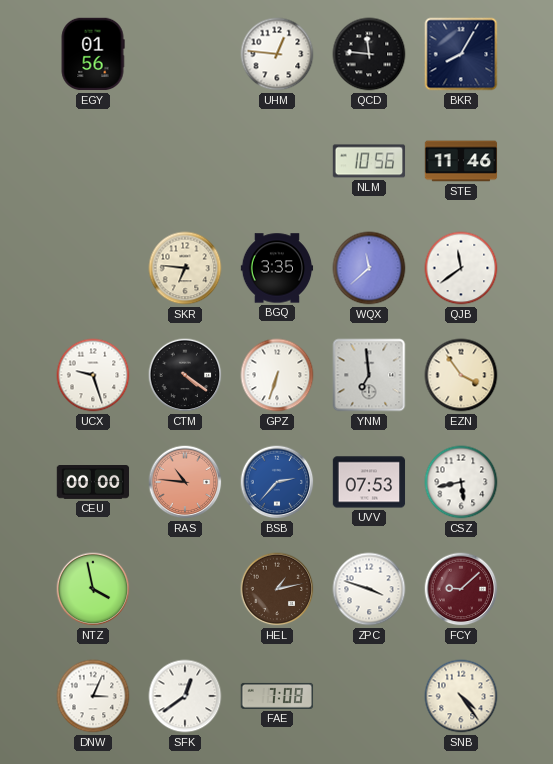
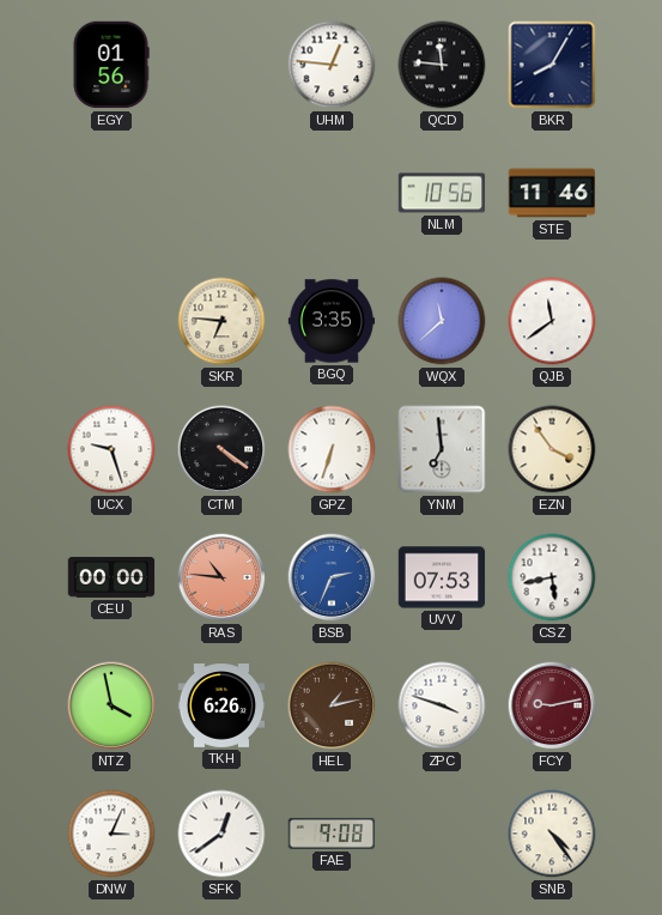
BSB: 2:37 -> 2:34
TKH: none -> 6:26
FCY: 9:08 -> 9:13
FAE: 7:08 -> 9:08
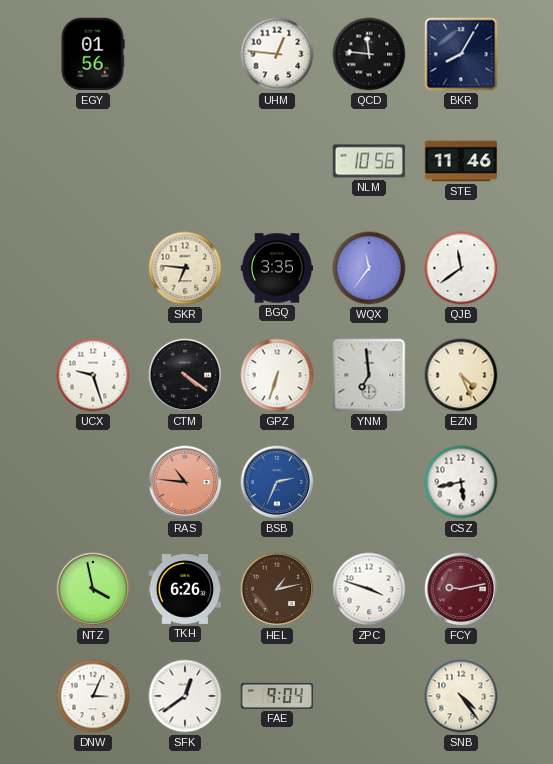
WQX: 11:38 -> 11:36
EZN: 3:54 -> 4:26
CEU: 00:00 -> none
UVV: 07:53 -> none
FAE: 9:08 -> 9:04
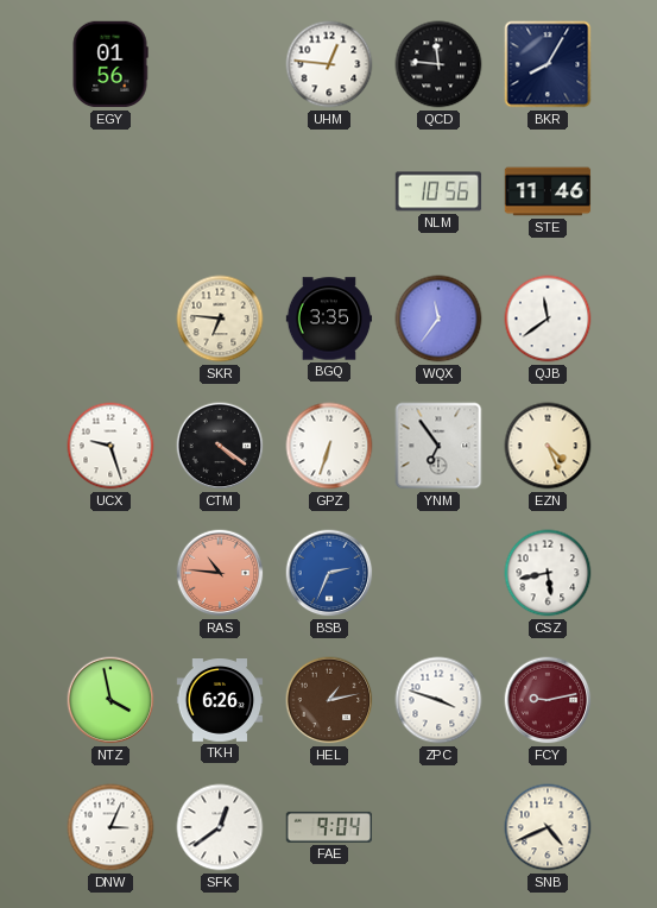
YNM: 6:59 -> 6:54
SNB: 4:24 -> 4:41
